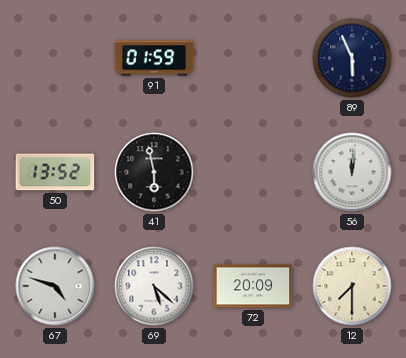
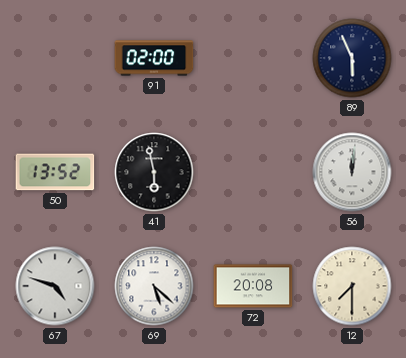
91: 01:59 -> 02:00
72: 20:09 -> 20:08
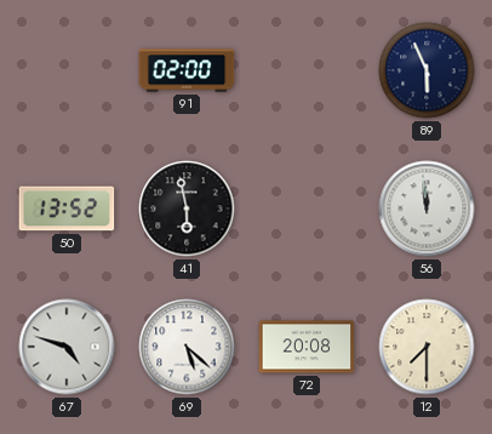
56: 12:01 -> 11:59
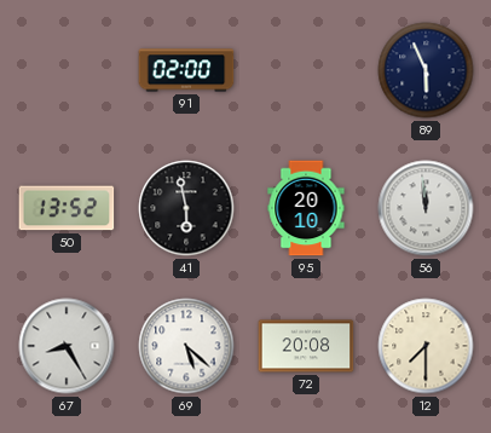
95: none -> 20:10
67: 4:48 -> 8:25
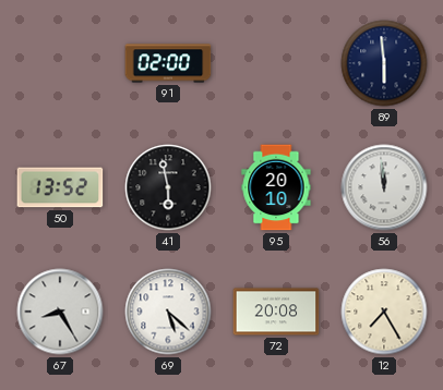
89: 5:56 -> 5:59
12: 7:30 -> 7:25
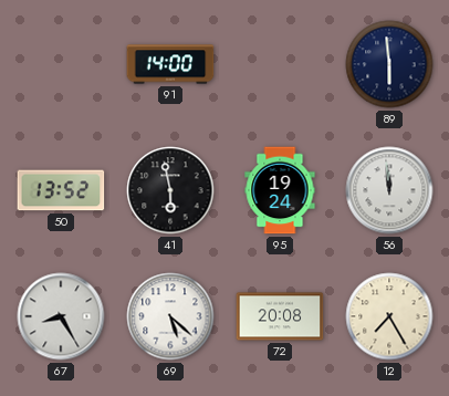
91: 02:00 -> 14:00
95: 20:10 -> 19:24
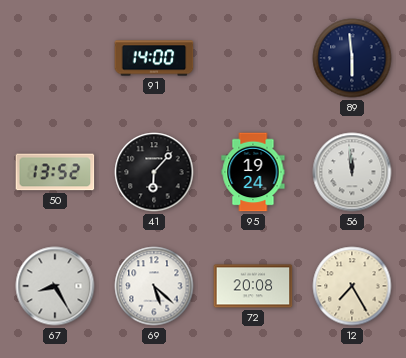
41: 5:58 -> 6:07
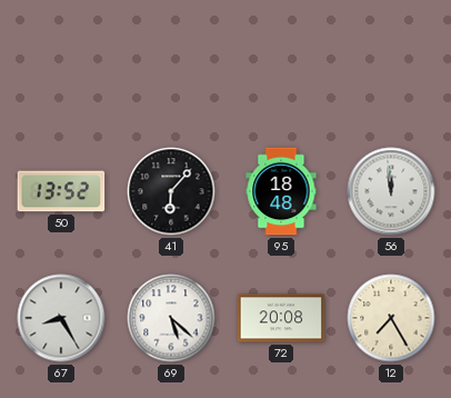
91: 14:00 -> none
89: 5:59 -> none
95: 19:24 -> 18:48
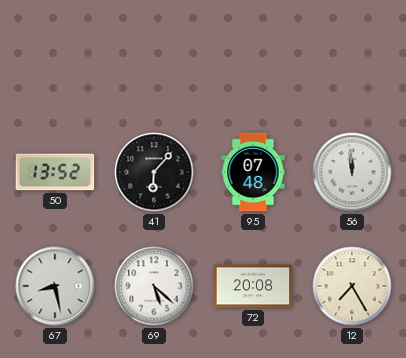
95: 18:48 -> 07:48
67: 8:25 -> 8:28
